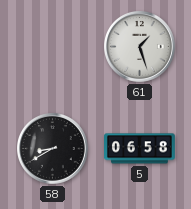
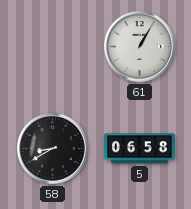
61: 1:27 -> 1:05
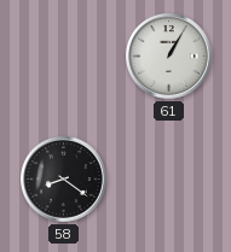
58: 8:40 -> 8:21
5: 06:58 -> none
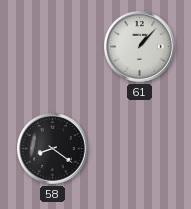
61: 1:05 -> 1:07
